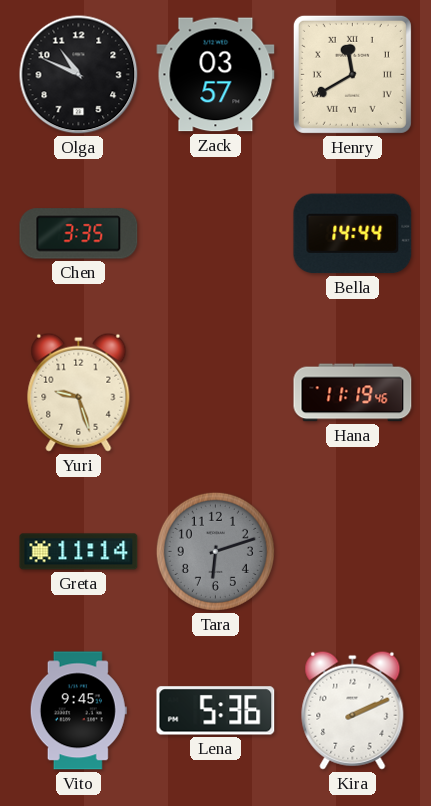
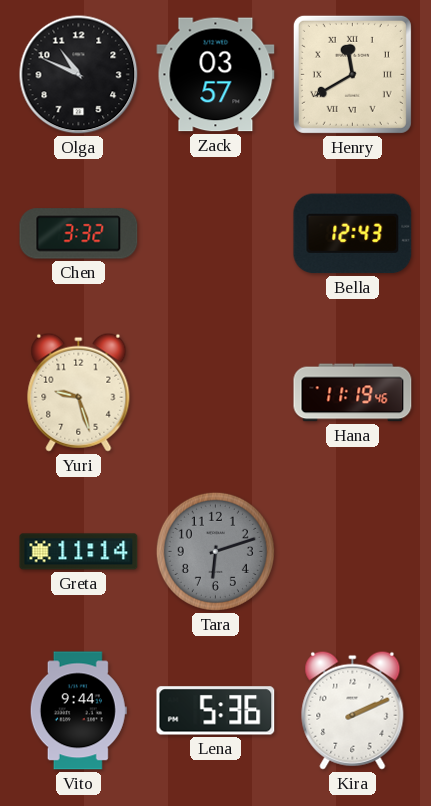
Chen: 3:35 -> 3:32
Bella: 14:44 -> 12:43
Vito: 9:45 -> 9:44
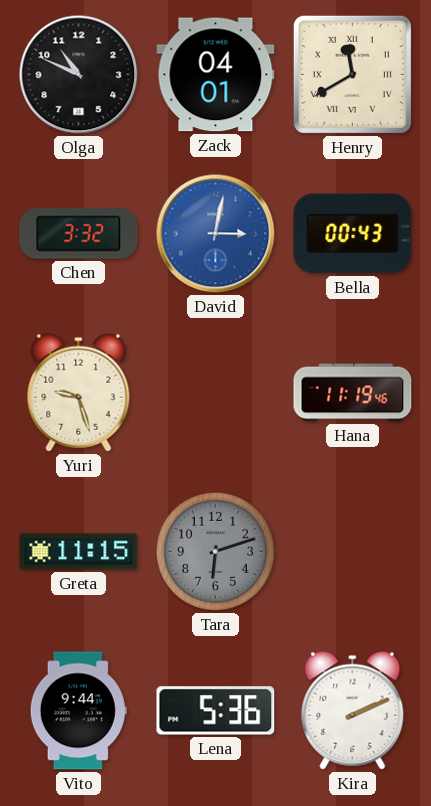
Zack: 03:57 -> 04:01
David: none -> 3:02
Bella: 12:43 -> 00:43
Greta: 11:14 -> 11:15
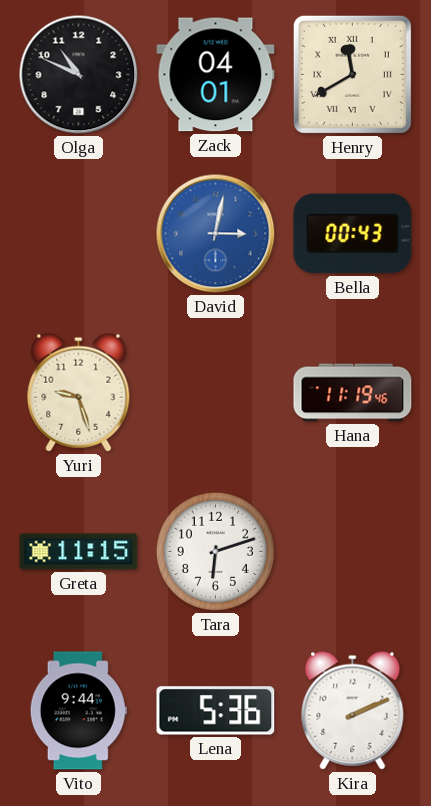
Chen: 3:32 -> none
Tara dial: grey -> white
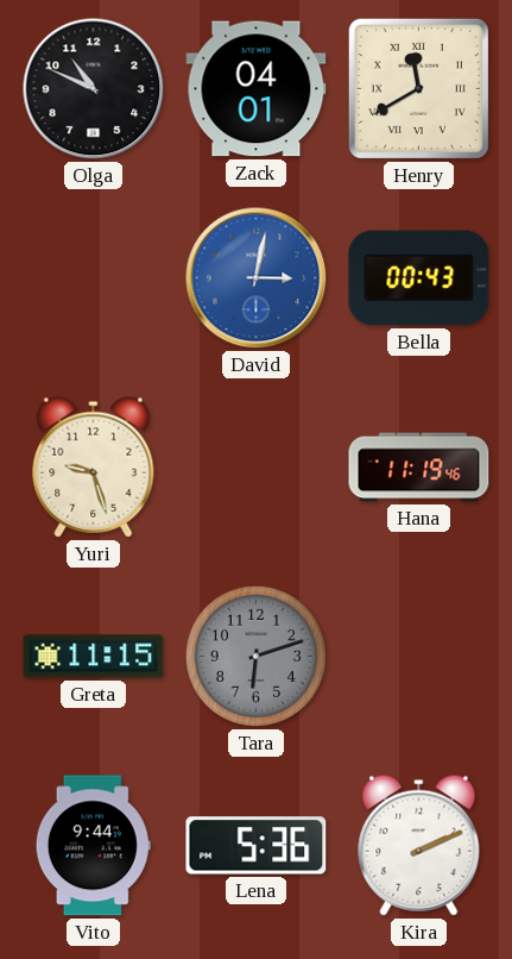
Tara dial: white -> grey
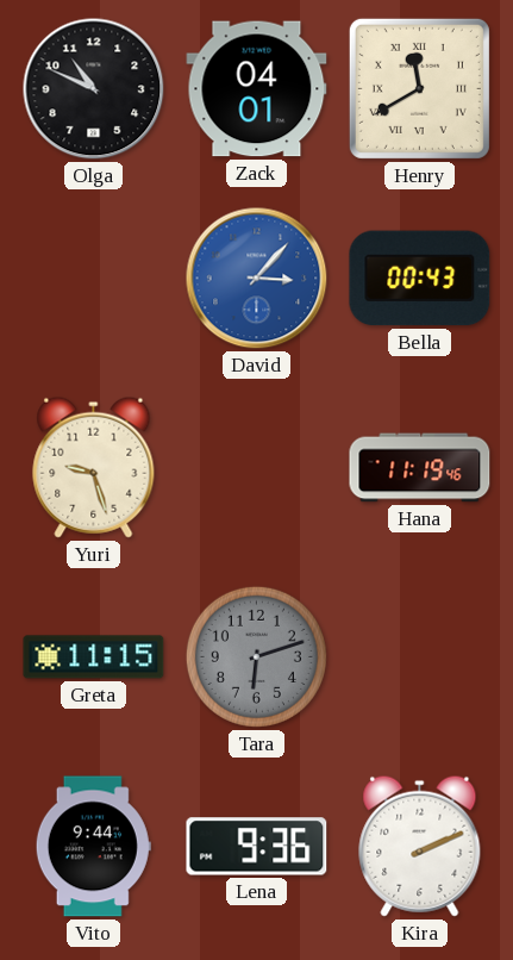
David: 3:02 -> 3:07
Lena: 5:36 -> 9:36
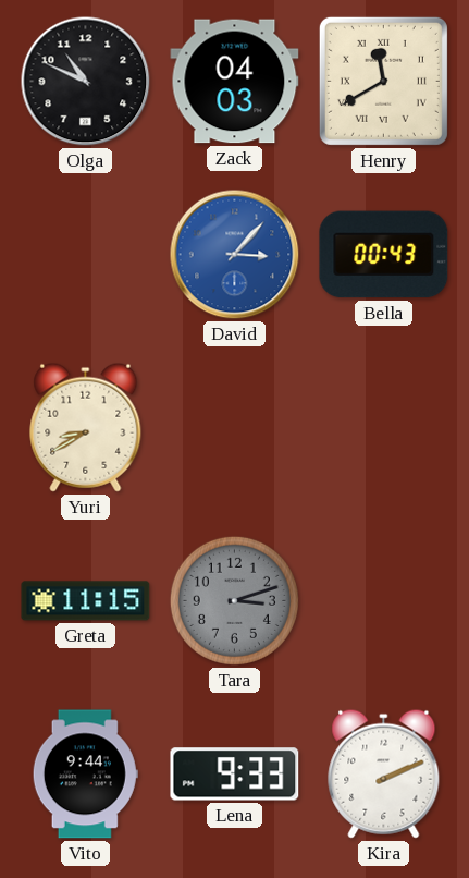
Zack: 04:01 -> 04:03
Yuri: 9:27 -> 8:40
Hana: 11:19 -> none
Tara: 6:12 -> 3:12
Lena: 9:36 -> 9:33
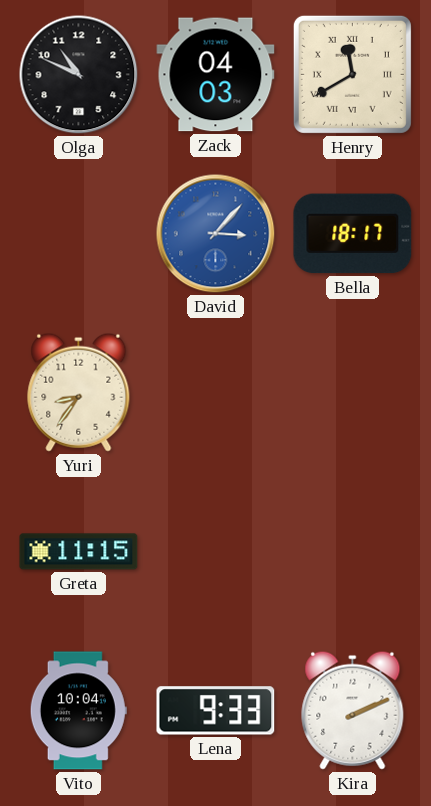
Bella: 00:43 -> 18:17
Yuri: 8:40 -> 8:36
Tara: 3:12 -> none
Vito: 9:44 -> 10:04
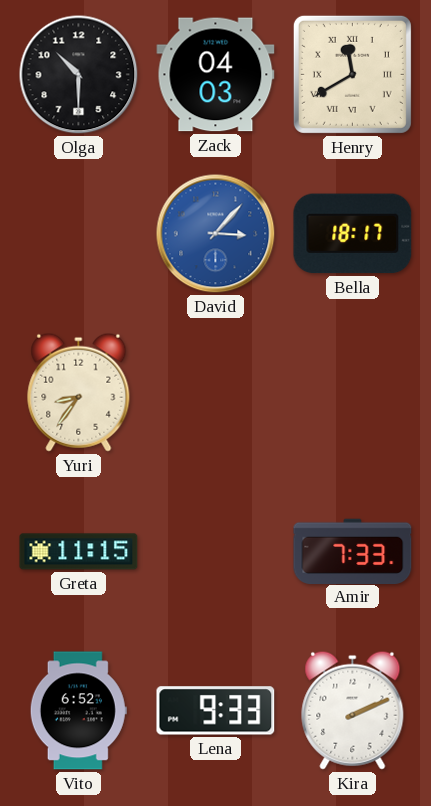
Olga: 10:49 -> 10:30
Amir: none -> 7:33
Vito: 10:04 -> 6:52
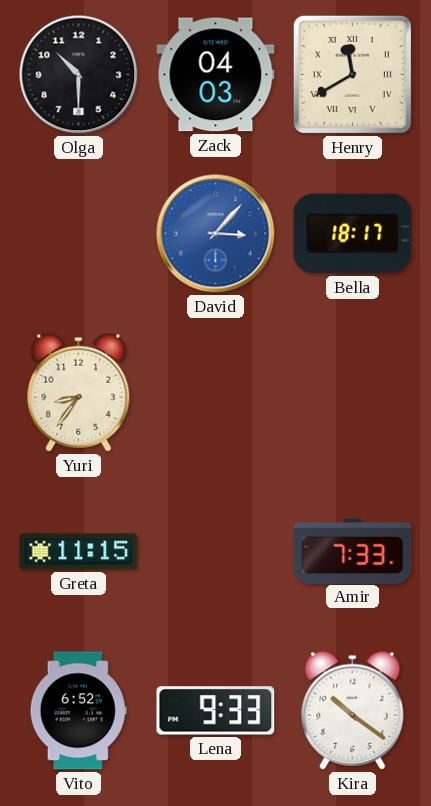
Kira: 2:11 -> 10:21
